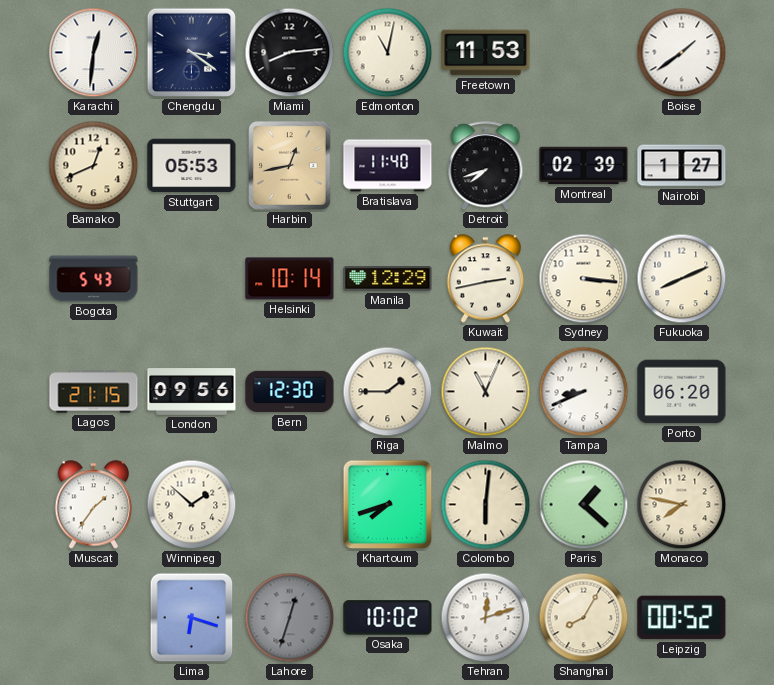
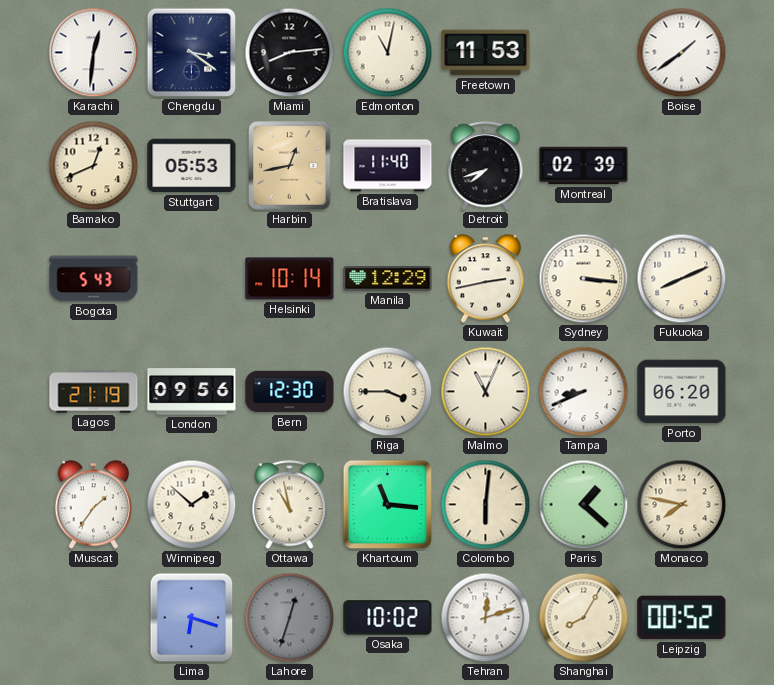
Nairobi: 1:27 -> none
Lagos: 21:15 -> 21:19
Riga: 1:45 -> 3:45
Ottawa: none -> 10:58
Khartoum: 7:42 -> 11:16
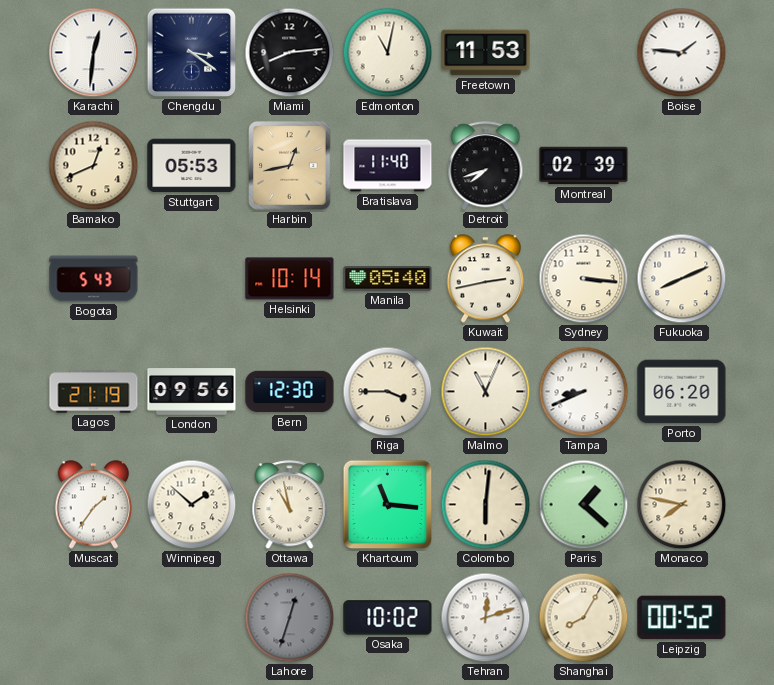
Boise: 1:39 -> 1:46
Manila: 12:29 -> 05:40
Lima: 6:18 -> none
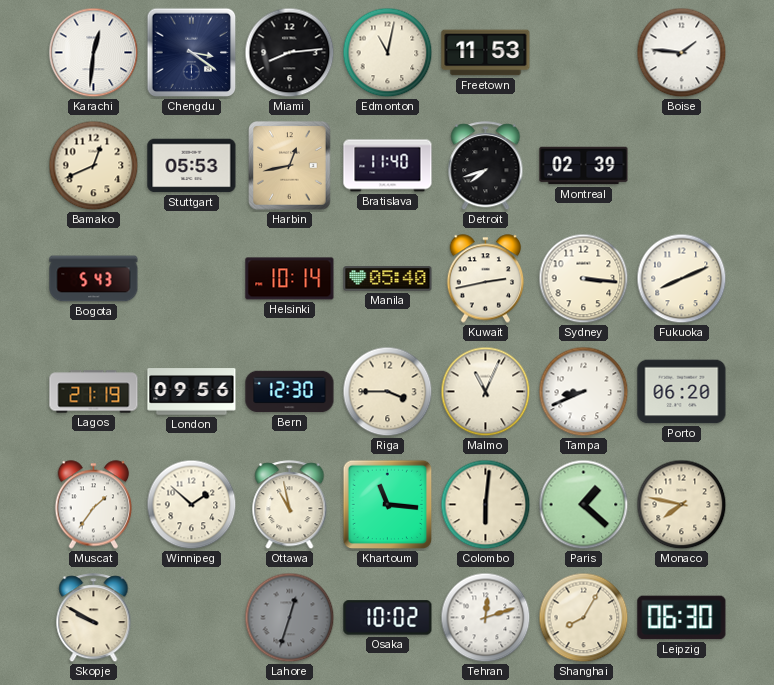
Skopje: none -> 9:50
Leipzig: 00:52 -> 06:30
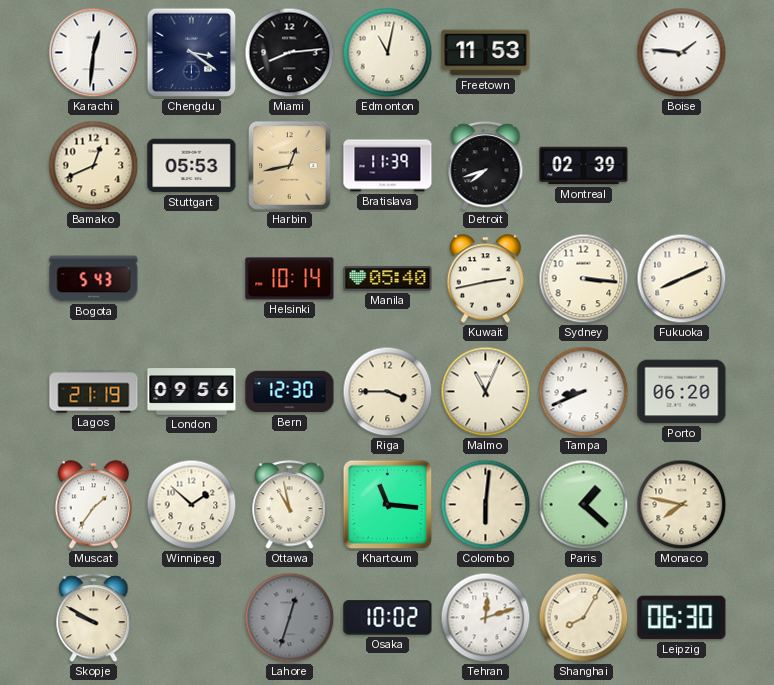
Bratislava: 11:40 -> 11:39
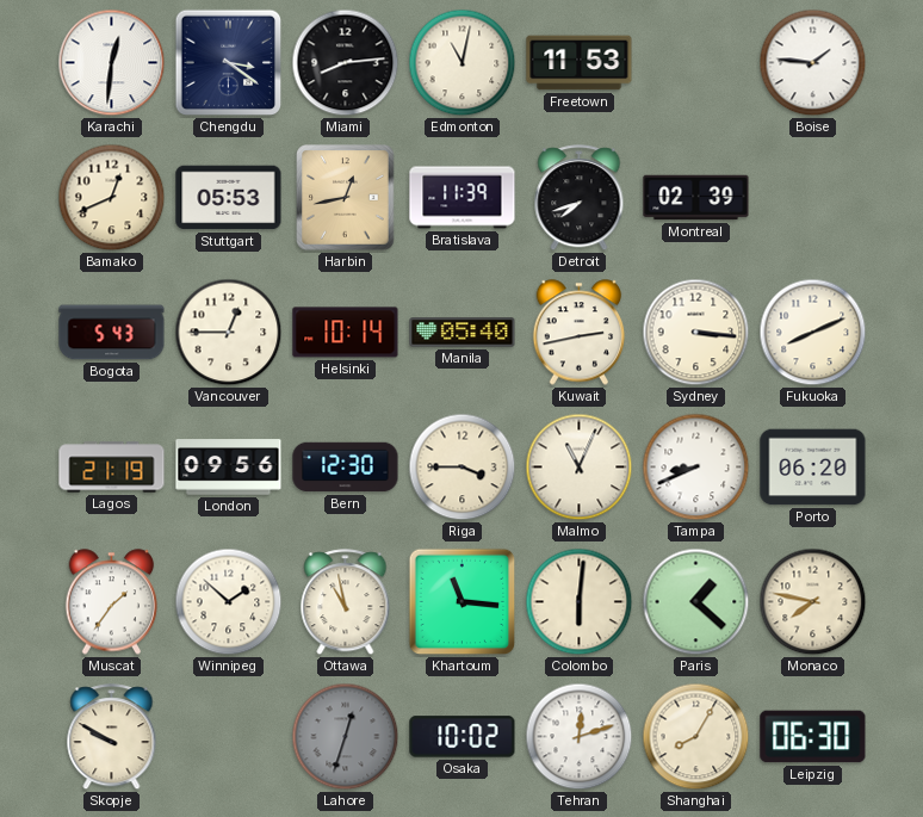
Vancouver: none -> 12:45
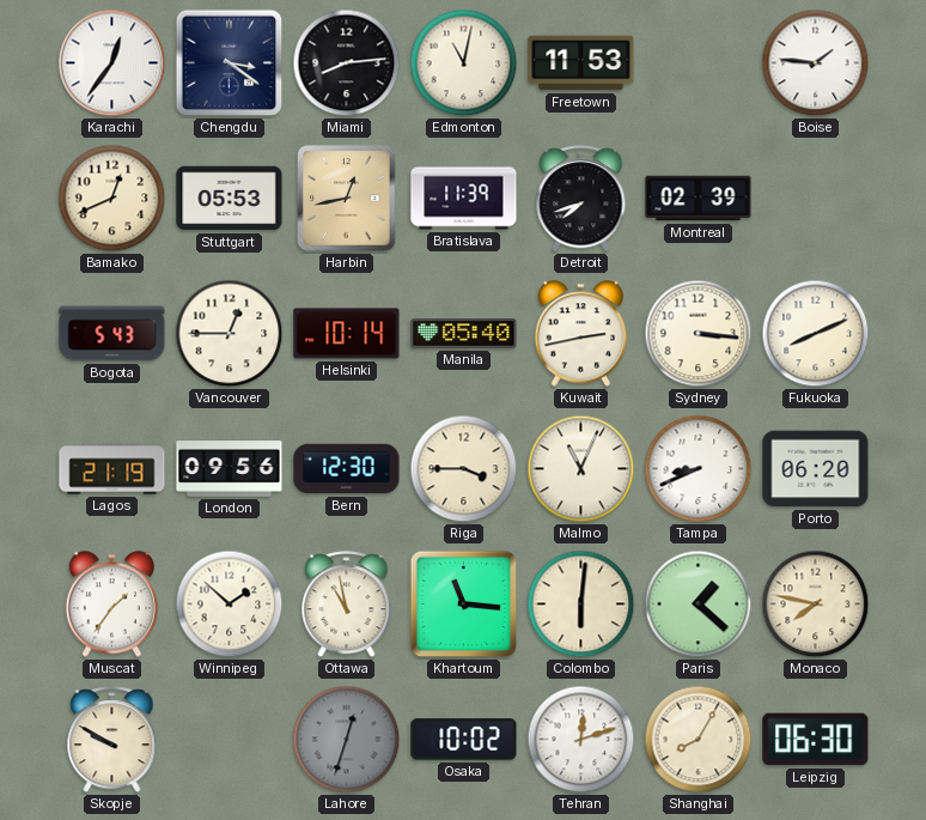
Karachi: 12:31 -> 12:36
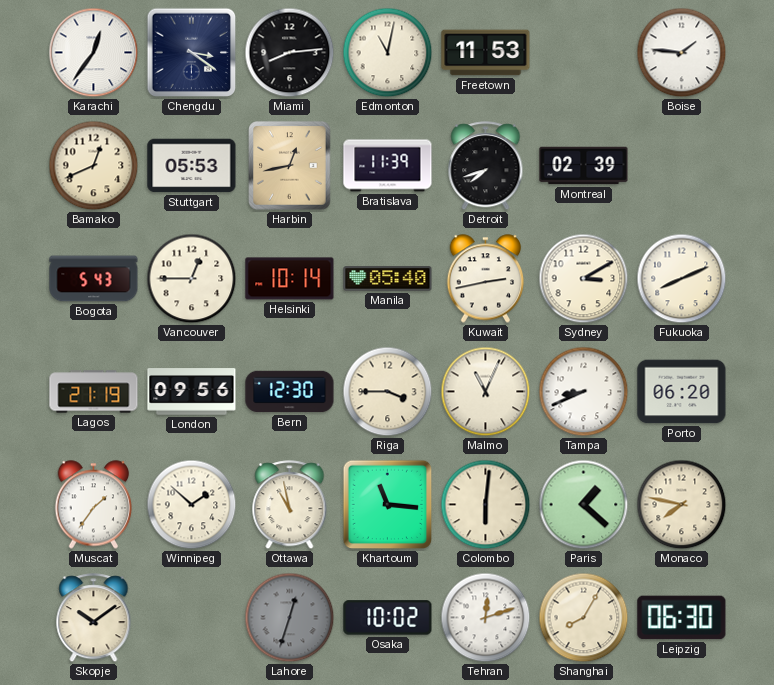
Sydney: 3:16 -> 3:10
Skopje: 9:50 -> 10:09
